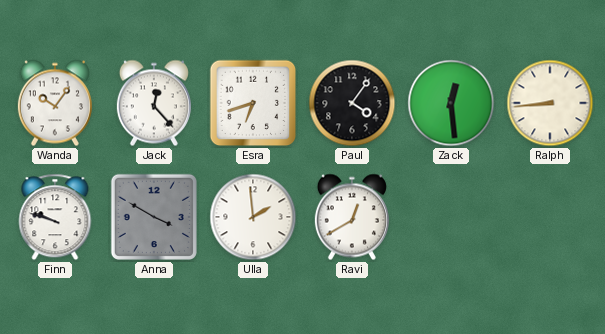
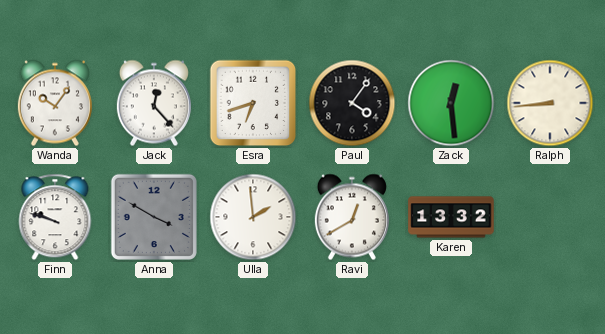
Karen: none -> 13:32
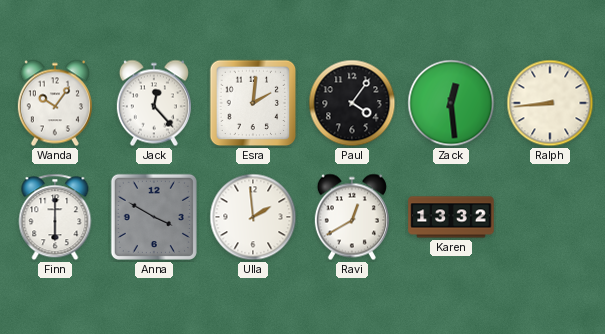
Esra: 6:42 -> 2:01
Finn: 9:48 -> 6:00
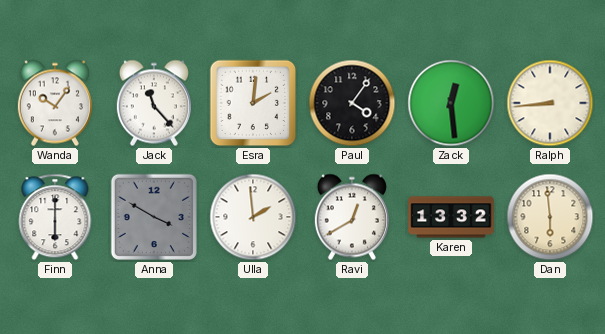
Jack: 12:23 -> 11:23
Dan: none -> 5:59
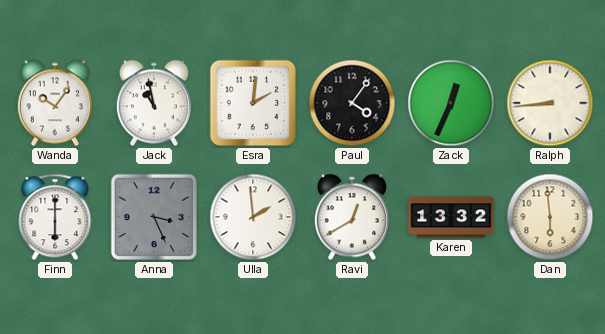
Jack: 11:23 -> 10:58
Zack: 12:29 -> 12:34
Anna: 3:50 -> 3:26
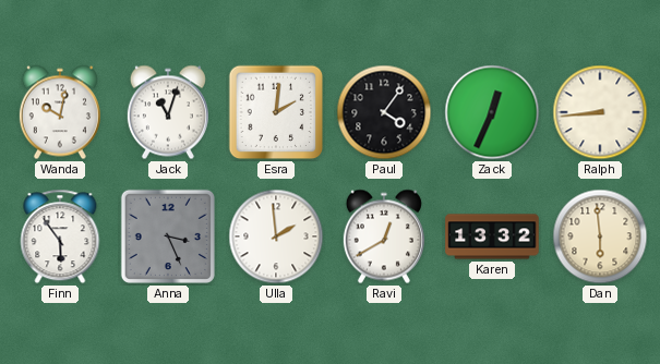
Wanda: 10:06 -> 10:02
Jack: 10:58 -> 11:03
Finn: 6:00 -> 5:54
